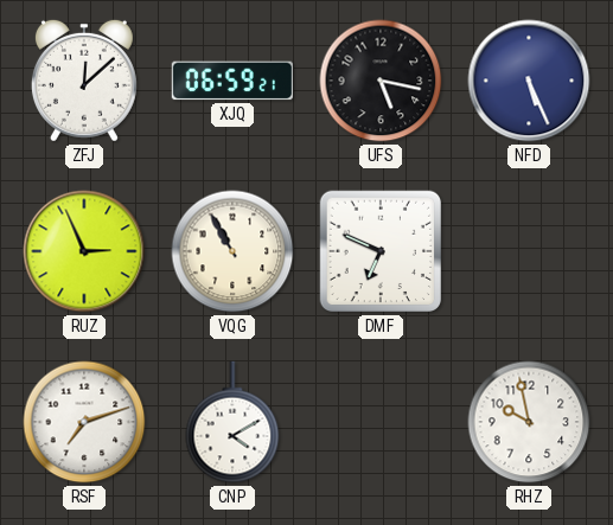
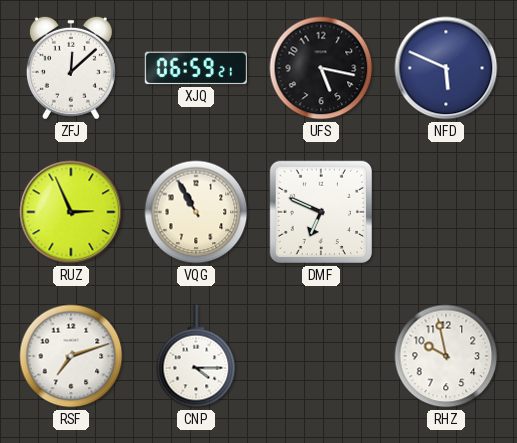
NFD: 5:26 -> 5:49
CNP: 4:10 -> 4:15
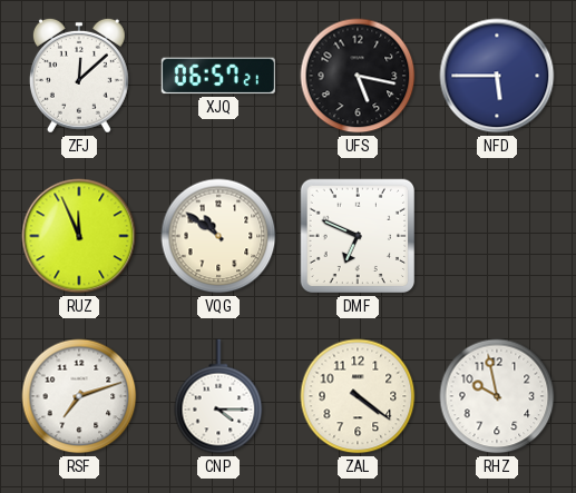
XJQ: 06:59 -> 06:57
NFD: 5:49 -> 5:45
RUZ: 2:56 -> 11:56
VQG: 10:55 -> 10:51
ZAL: none -> 4:21
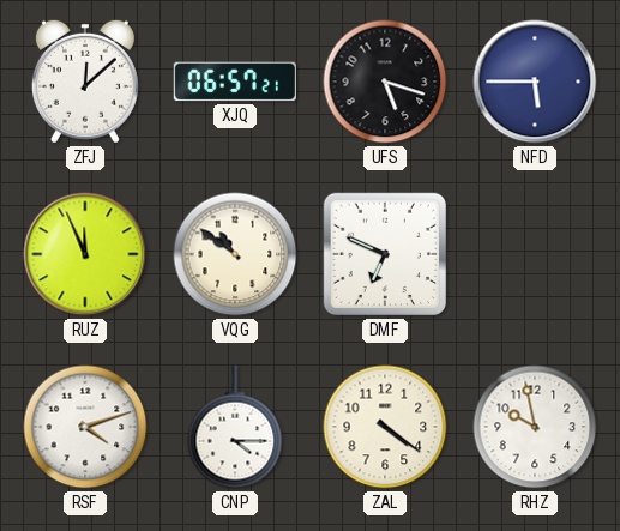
UFS: 5:17 -> 5:18
RSF: 7:12 -> 4:12
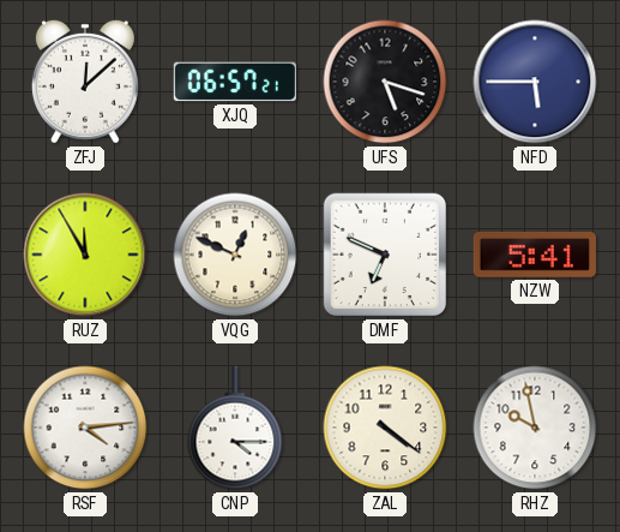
RUZ: 11:56 -> 11:55
VQG: 10:51 -> 12:49
NZW: none -> 5:41
RSF: 4:12 -> 4:14
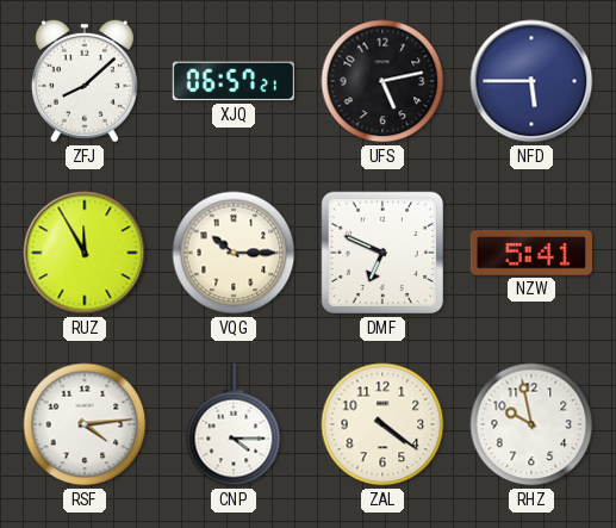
ZFJ: 12:08 -> 8:08
UFS: 5:18 -> 5:13
VQG: 12:49 -> 10:15
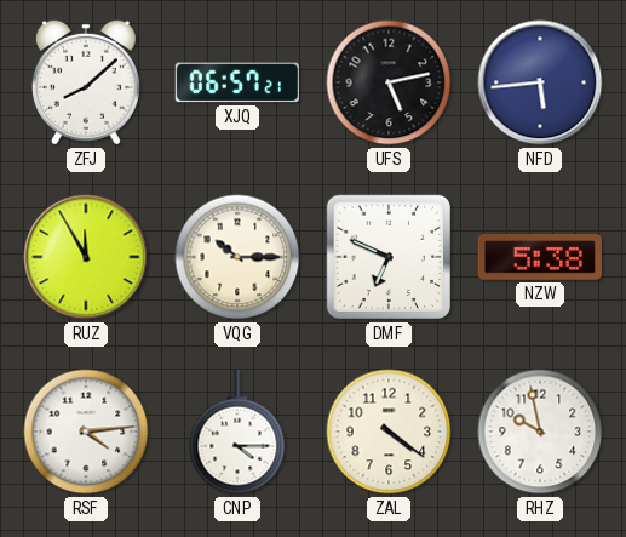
NFD: 5:45 -> 5:44
NZW: 5:41 -> 5:38
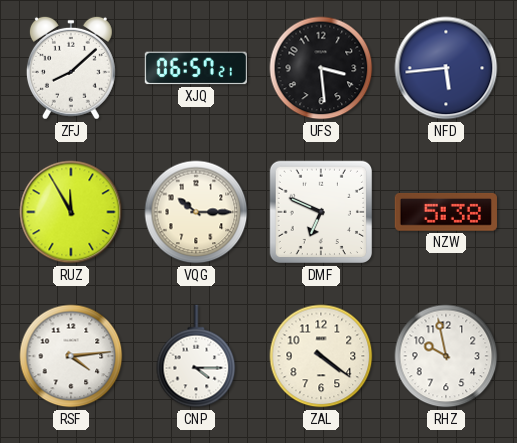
UFS: 5:13 -> 3:29
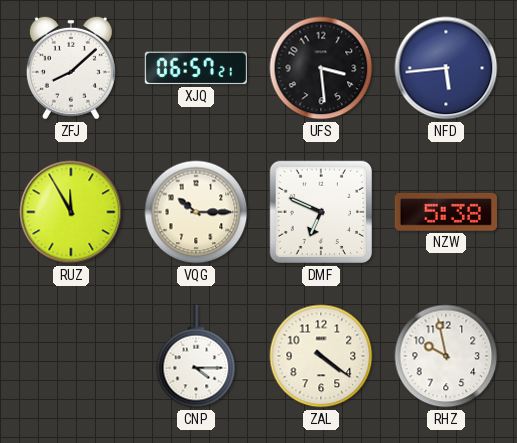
RSF: 4:14 -> none
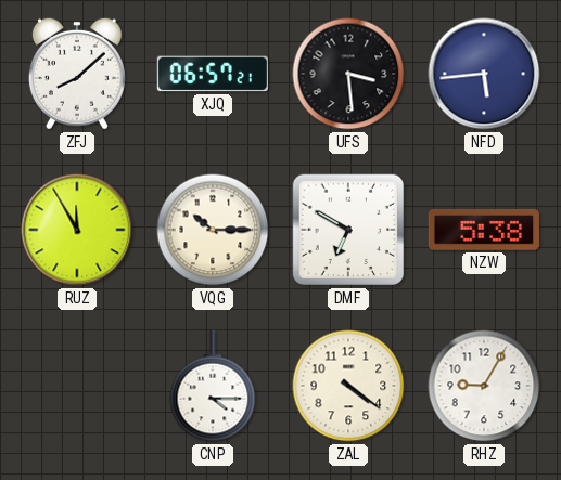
DMF: 6:49 -> 6:50
RHZ: 9:58 -> 9:05
